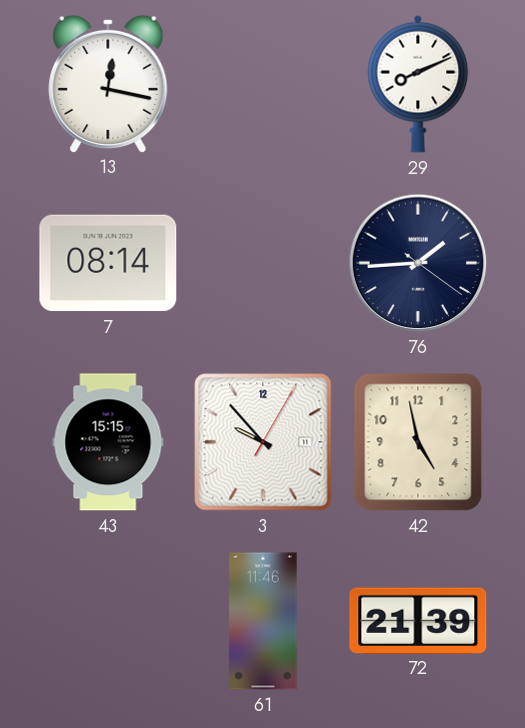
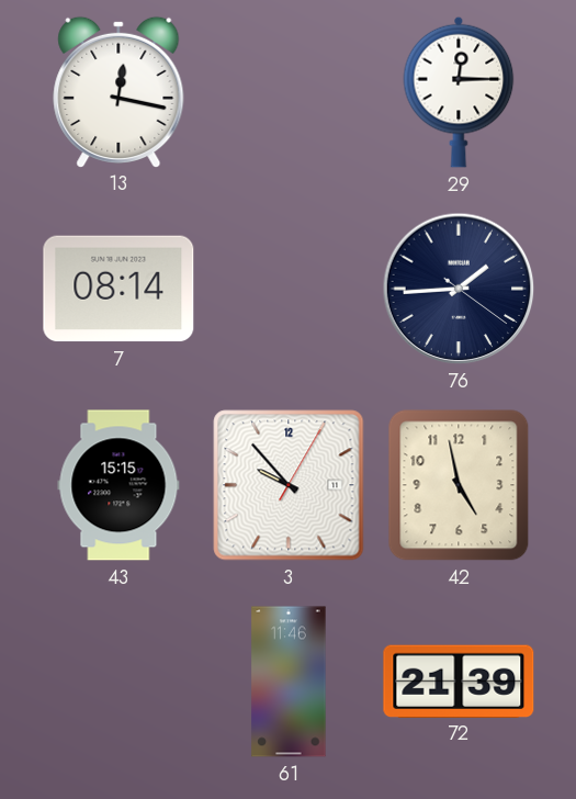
29: 8:11 -> 12:15
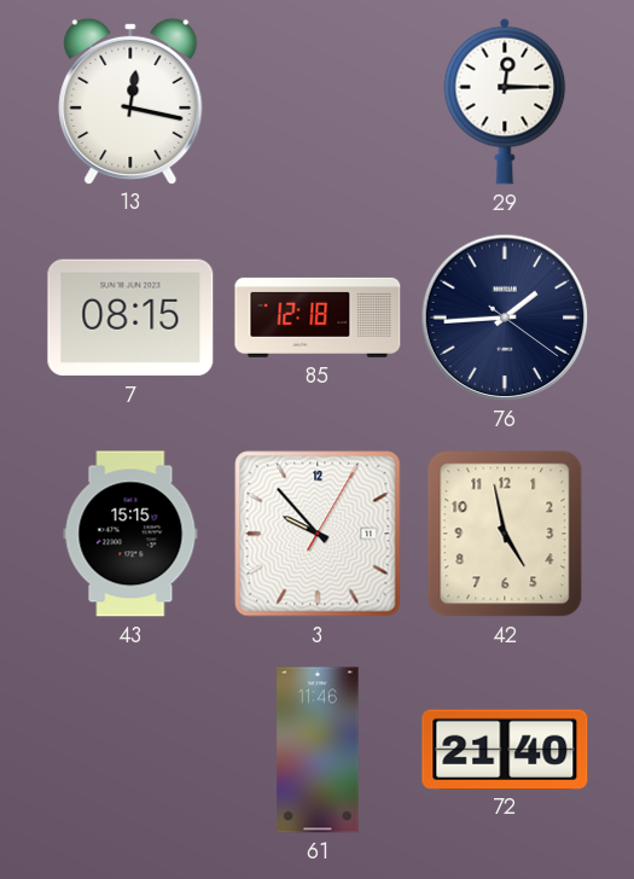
7: 08:14 -> 08:15
85: none -> 12:18
72: 21:39 -> 21:40
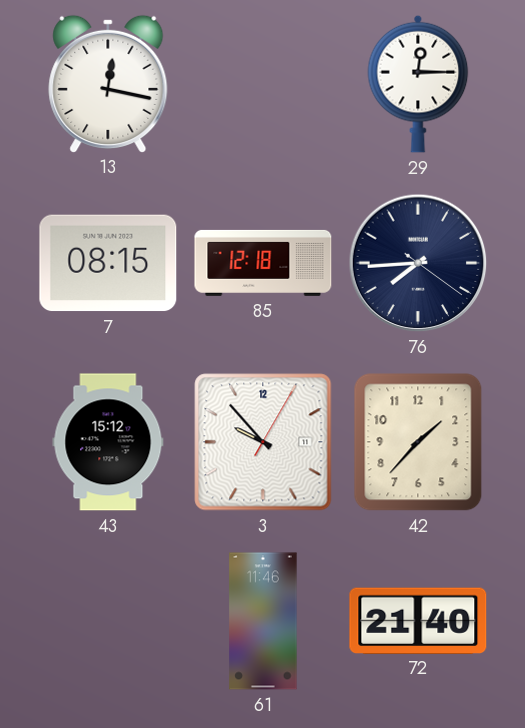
76: 1:44 -> 7:44
43: 15:15 -> 15:12
42: 4:58 -> 1:37
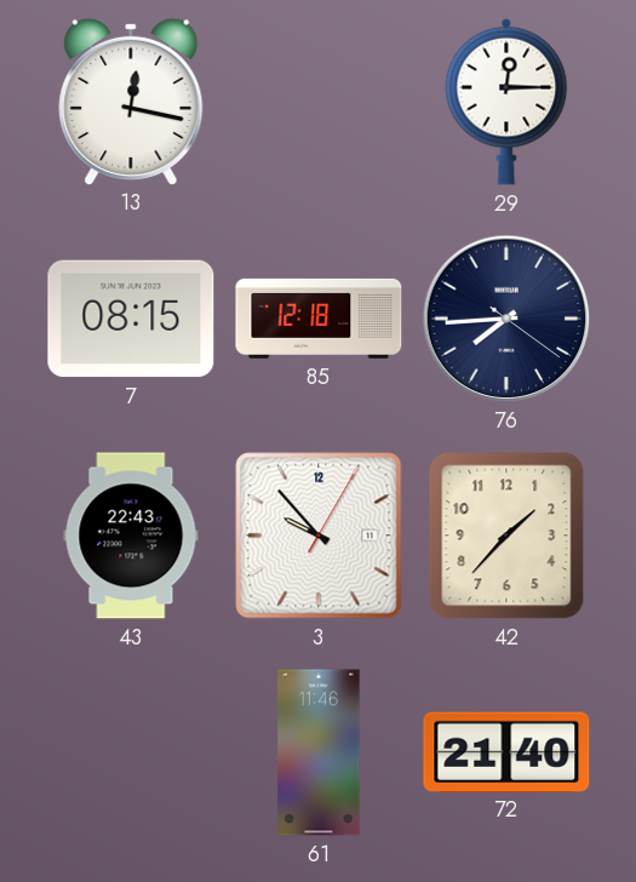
43: 15:12 -> 22:43
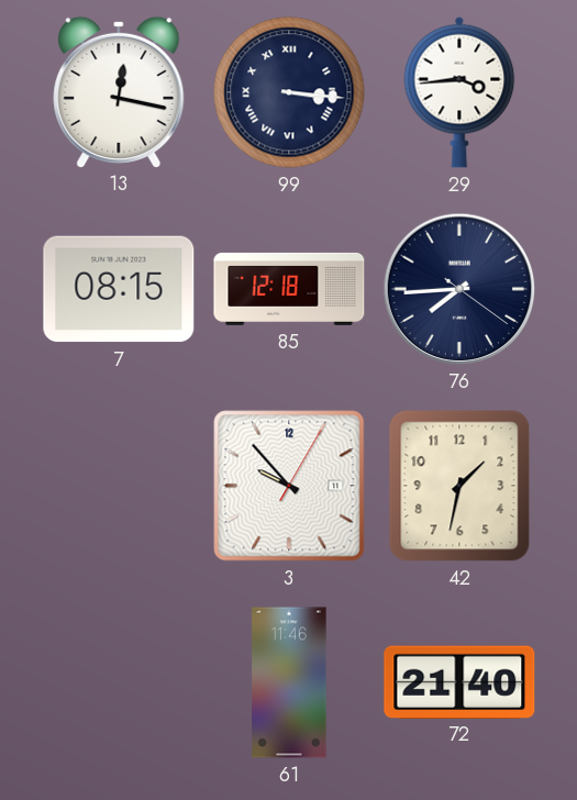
99: none -> 3:16
29: 12:15 -> 3:44
43: 22:43 -> none
42: 1:37 -> 1:32
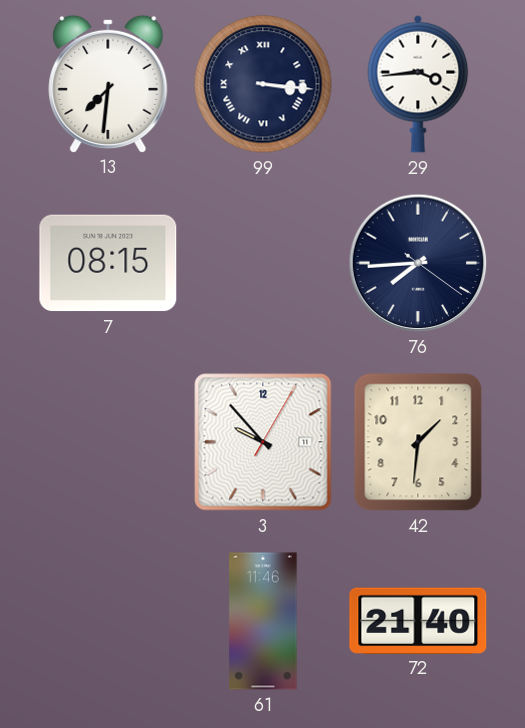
13: 12:17 -> 7:31
85: 12:18 -> none
42: 1:32 -> 1:31
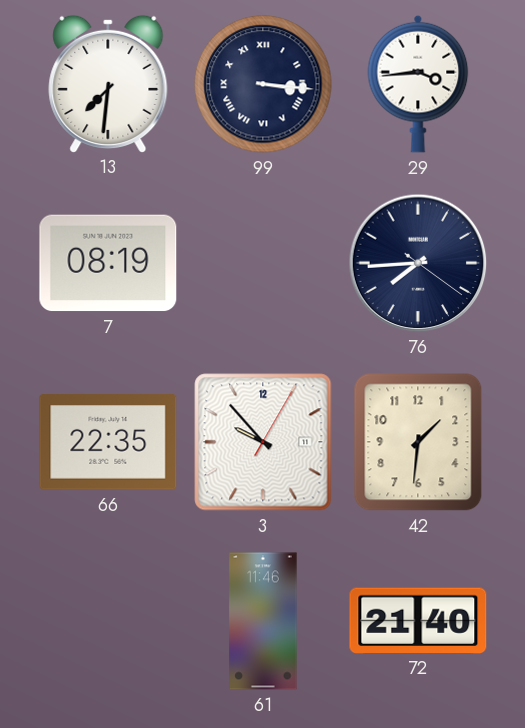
7: 08:15 -> 08:19
66: none -> 22:35
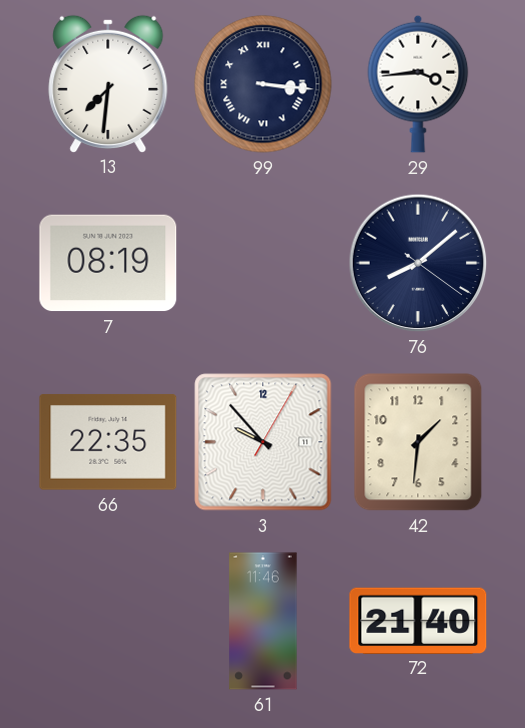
76: 7:44 -> 8:08
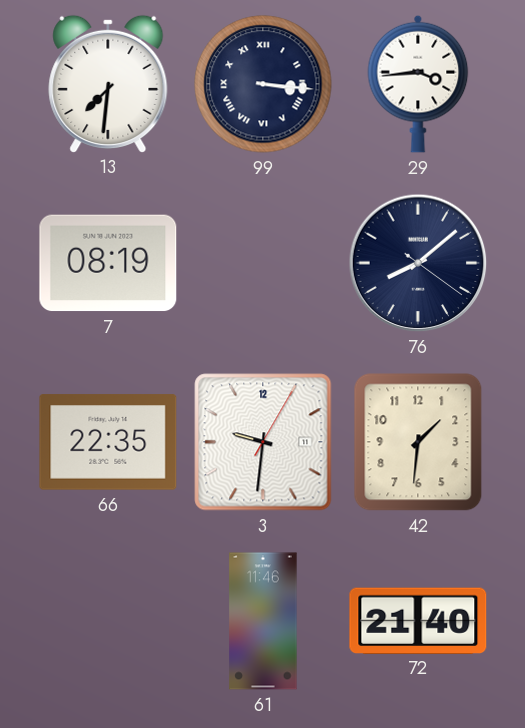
3: 9:53 -> 9:31
